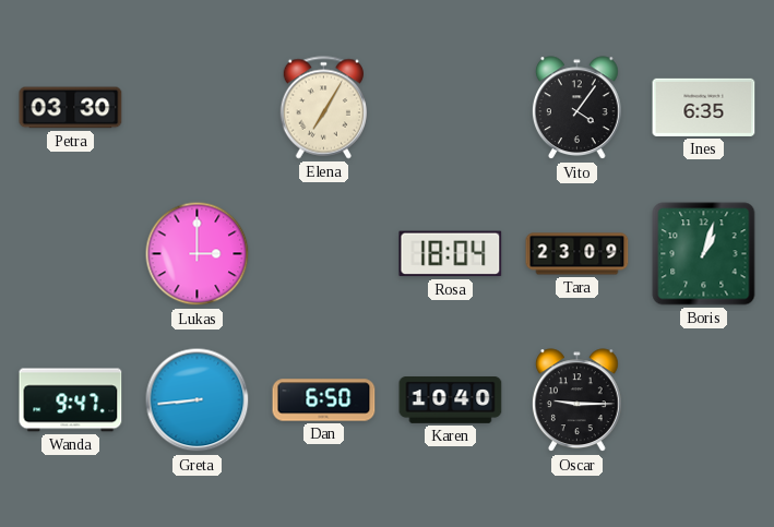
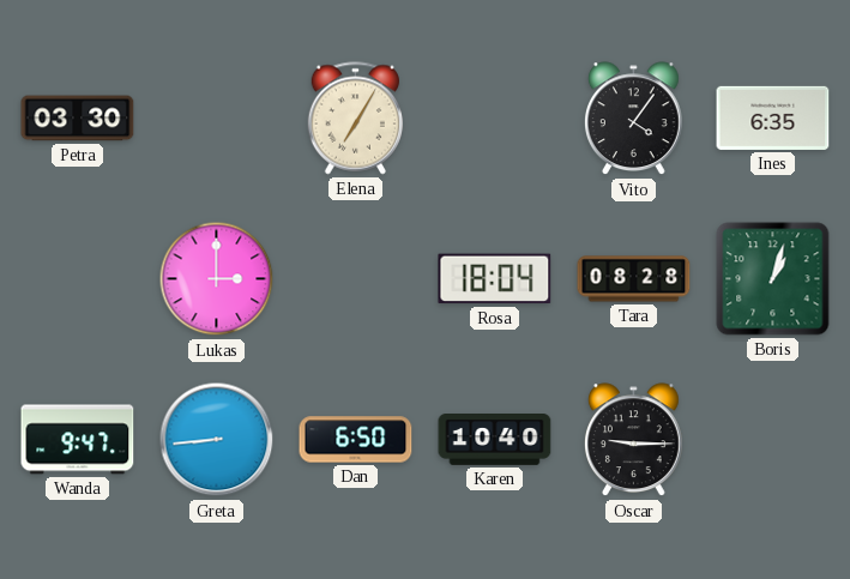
Tara: 23:09 -> 08:28
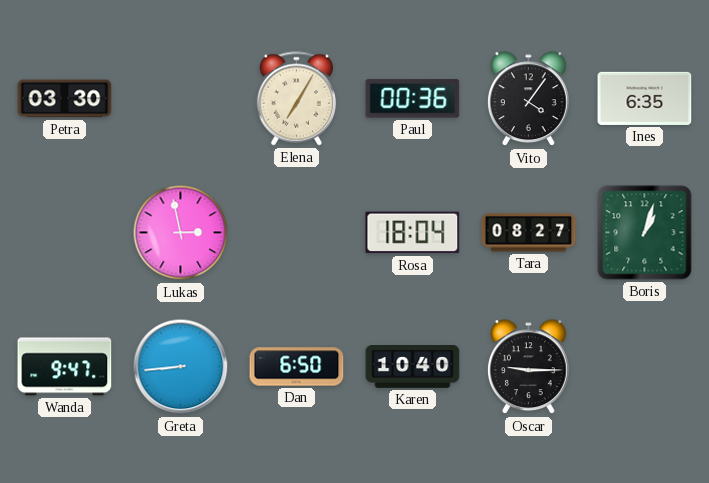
Paul: none -> 00:36
Lukas: 3:00 -> 2:58
Tara: 08:28 -> 08:27
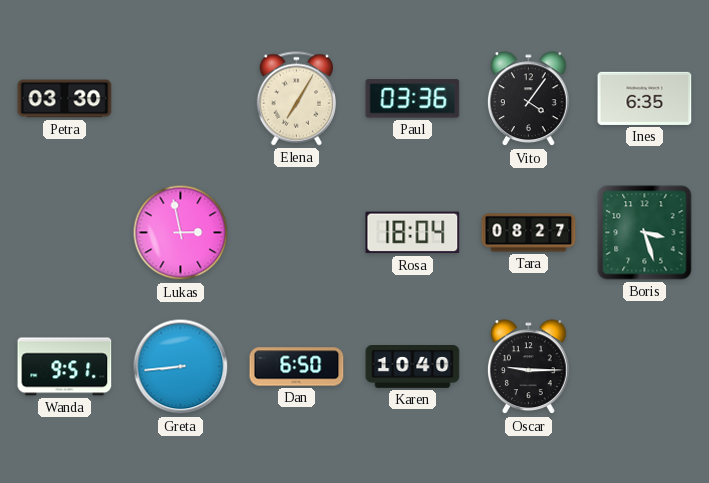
Paul: 00:36 -> 03:36
Boris: 1:03 -> 3:27
Wanda: 9:47 -> 9:51
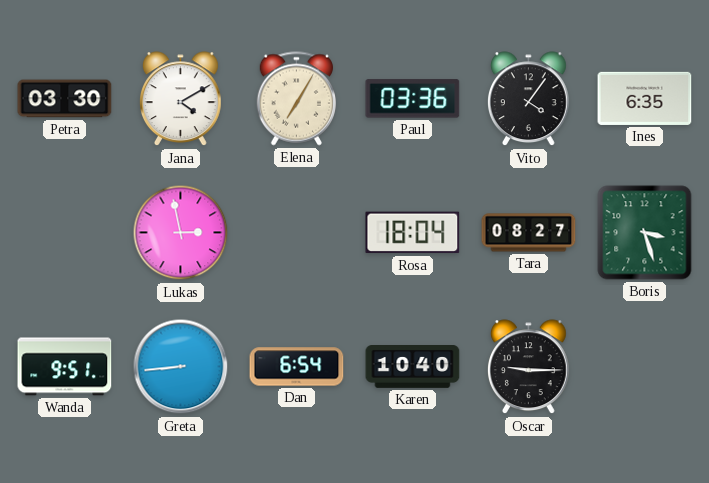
Jana: none -> 4:10
Dan: 6:50 -> 6:54
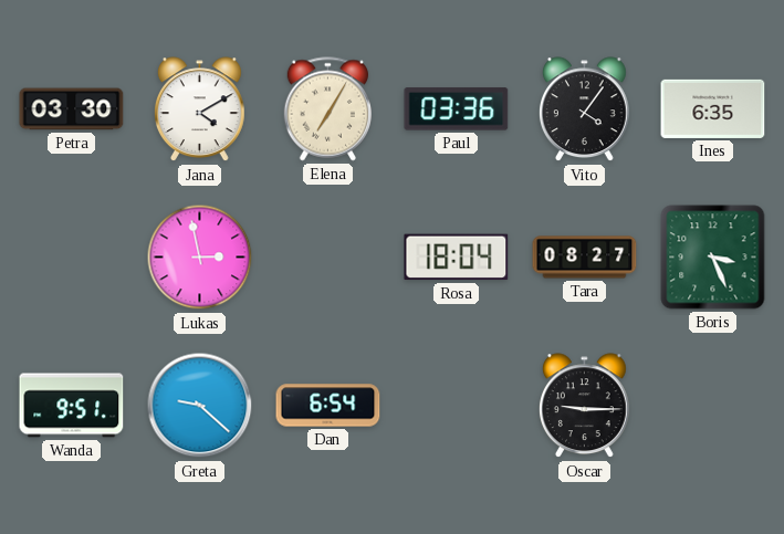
Boris: 3:27 -> 3:26
Greta: 8:44 -> 9:22
Karen: 10:40 -> none
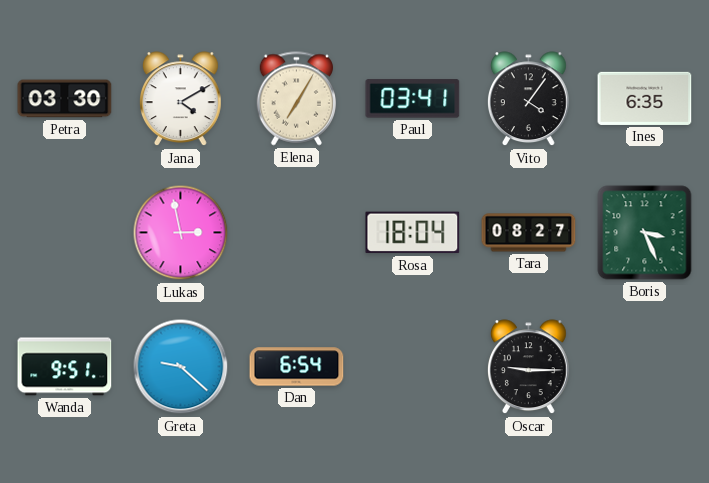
Paul: 03:36 -> 03:41
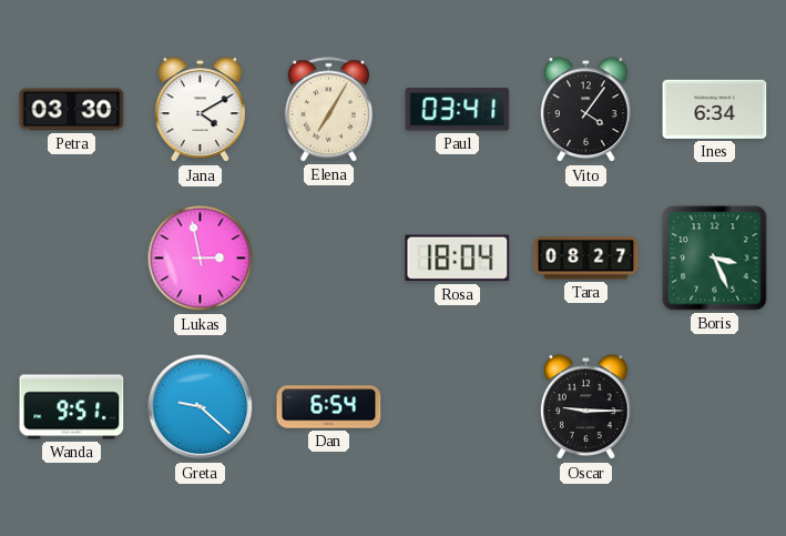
Ines: 6:35 -> 6:34
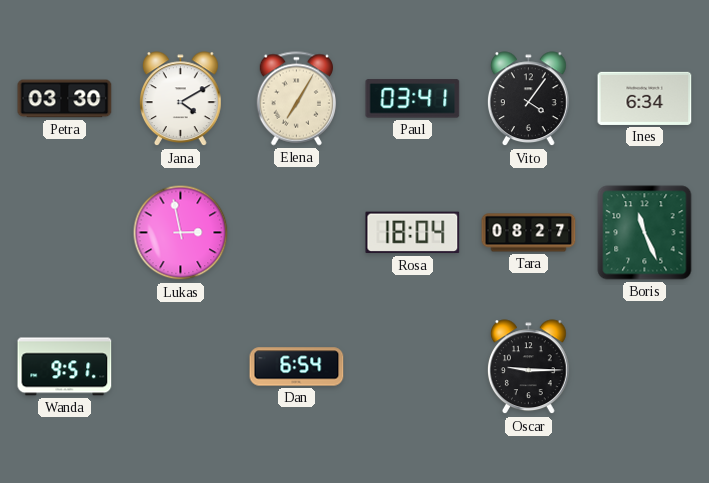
Boris: 3:26 -> 11:26
Greta: 9:22 -> none
